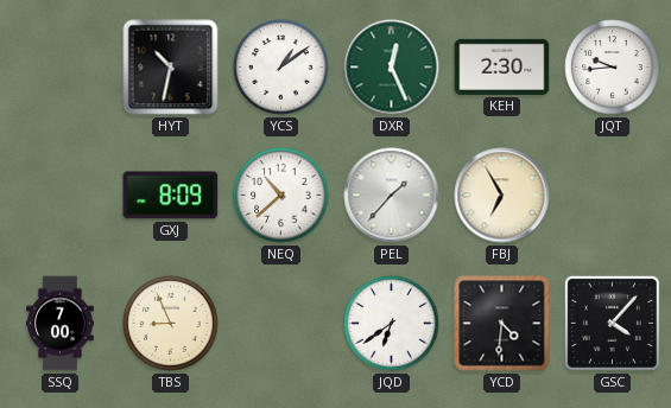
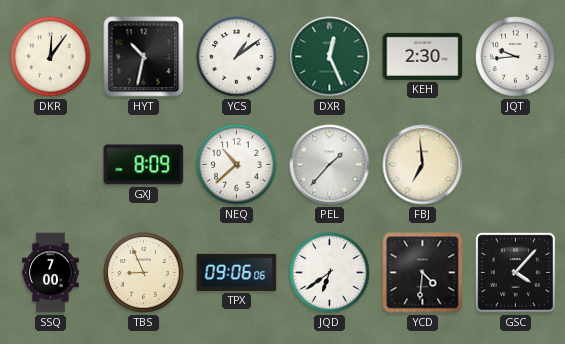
DKR: none -> 12:06
FBJ: 6:55 -> 6:59
TPX: none -> 09:06
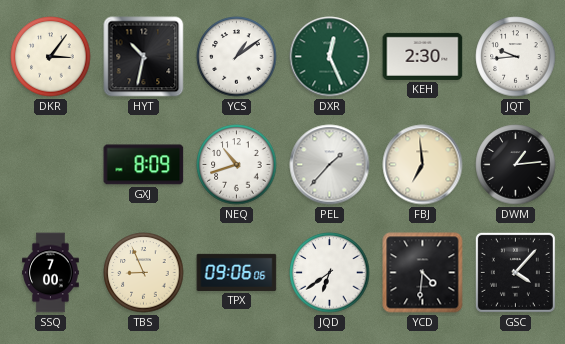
DKR: 12:06 -> 3:06
NEQ: 10:38 -> 10:42
DWM: none -> 1:14
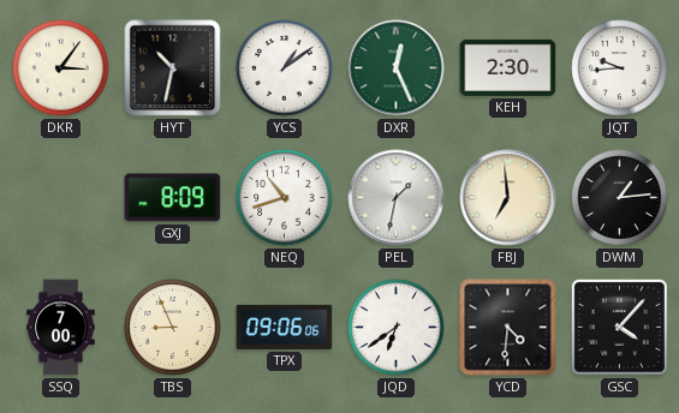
PEL: 1:37 -> 1:32
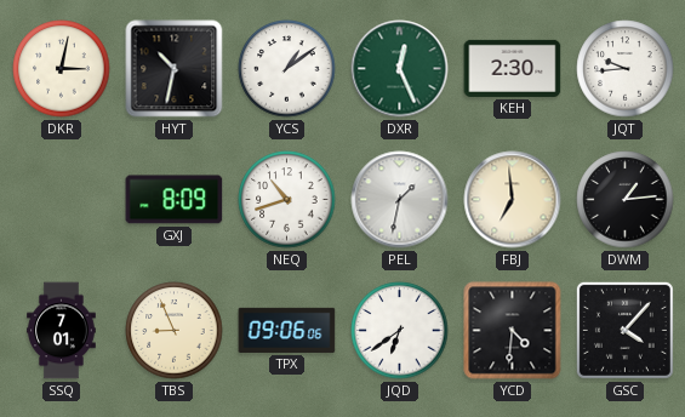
DKR: 3:06 -> 3:02
SSQ: 7:00 -> 7:01
